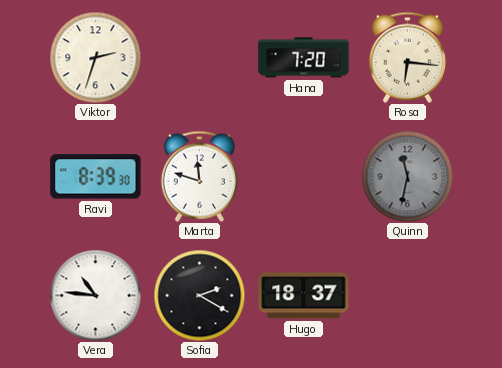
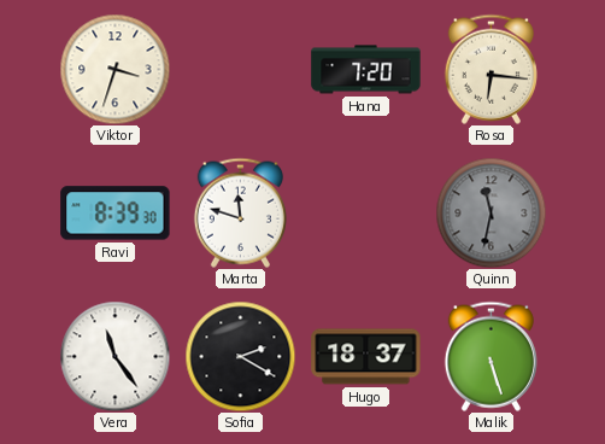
Viktor: 2:33 -> 3:33
Vera: 10:46 -> 11:24
Malik: none -> 5:27
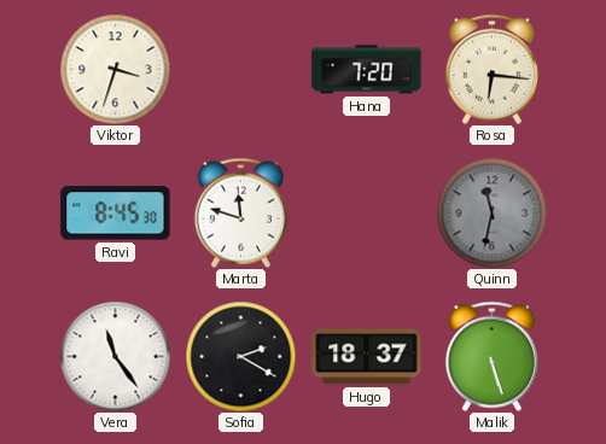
Ravi: 8:39 -> 8:45
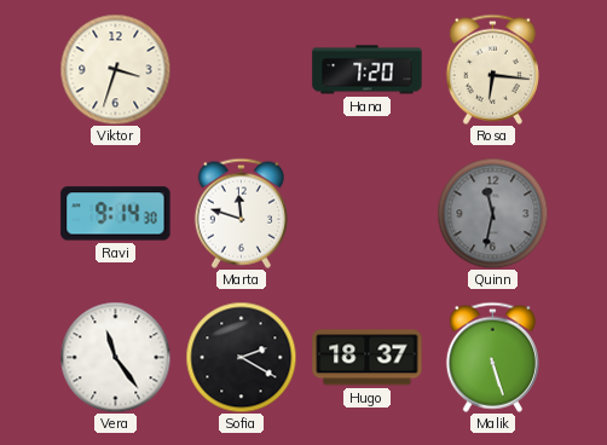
Ravi: 8:45 -> 9:14
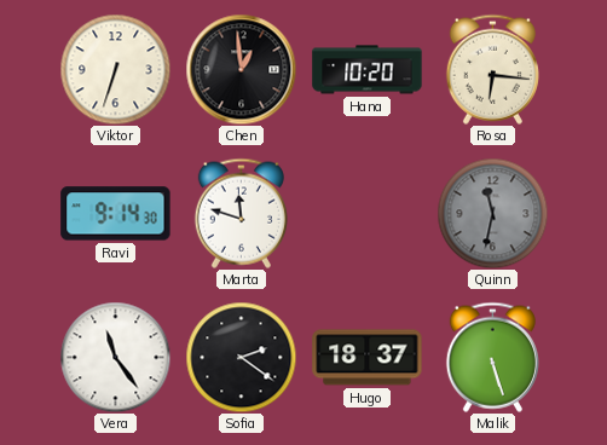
Viktor: 3:33 -> 6:33
Chen: none -> 12:59
Hana: 7:20 -> 10:20
Sofia: 2:20 -> 2:21
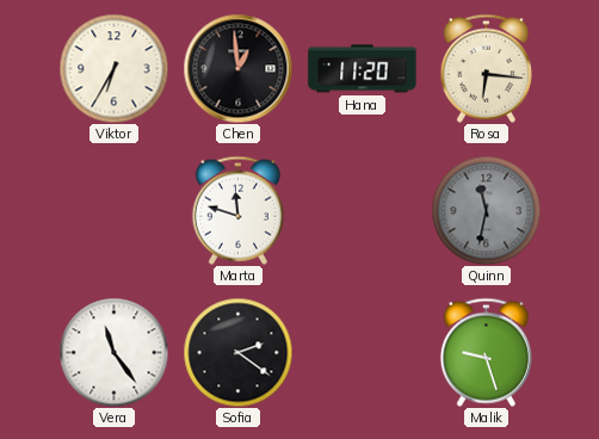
Viktor: 6:33 -> 6:35
Hana: 10:20 -> 11:20
Ravi: 9:14 -> none
Hugo: 18:37 -> none
Malik: 5:27 -> 9:27
